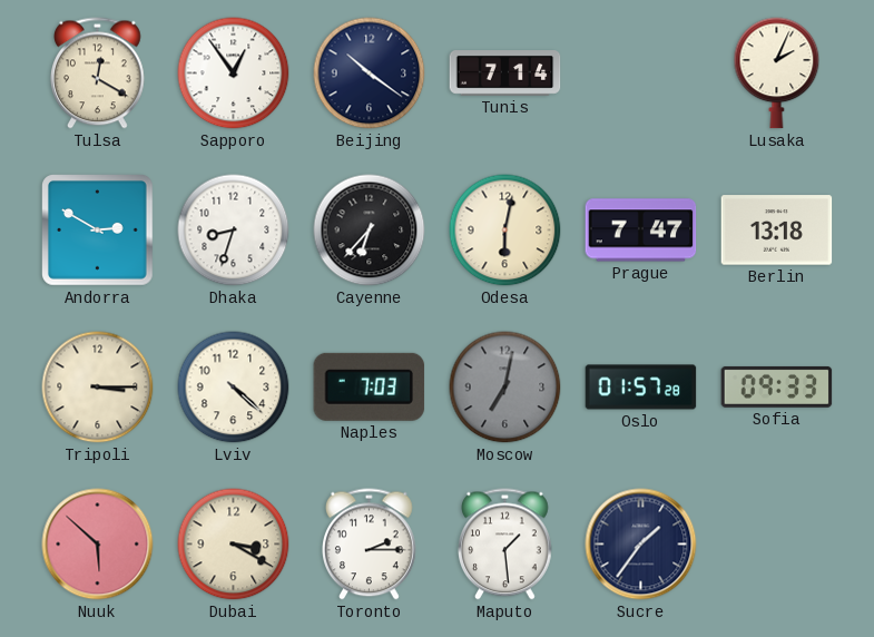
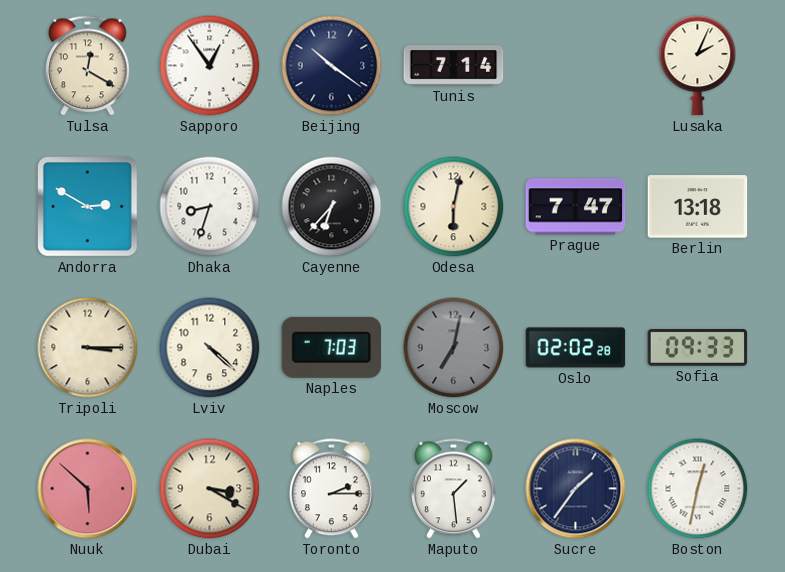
Oslo: 01:57 -> 02:02
Boston: none -> 12:32
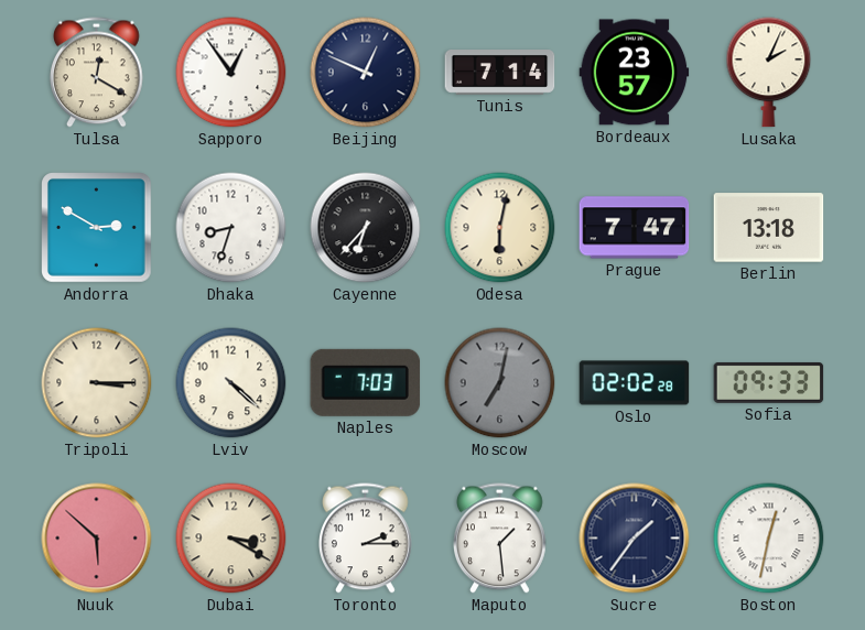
Beijing: 10:21 -> 12:49
Bordeaux: none -> 23:57
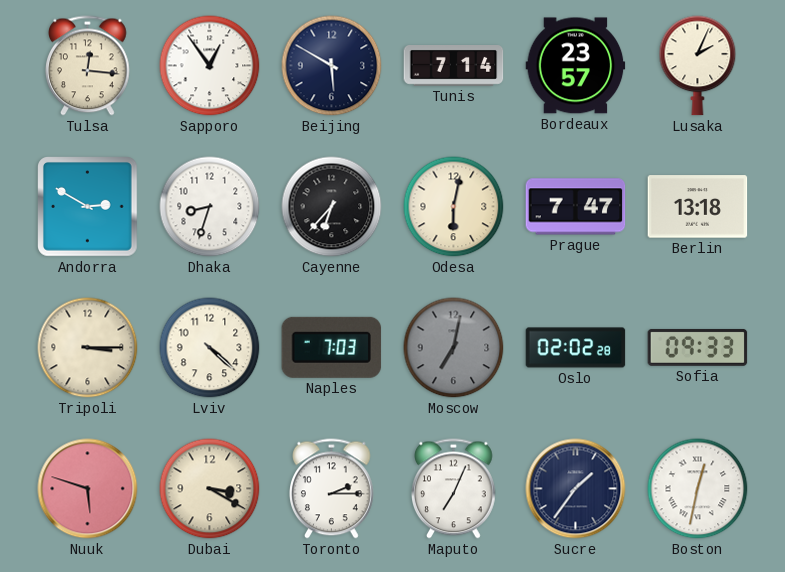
Tulsa: 12:20 -> 12:16
Beijing: 12:49 -> 5:50
Nuuk: 5:52 -> 5:48
Maputo: 1:29 -> 7:04
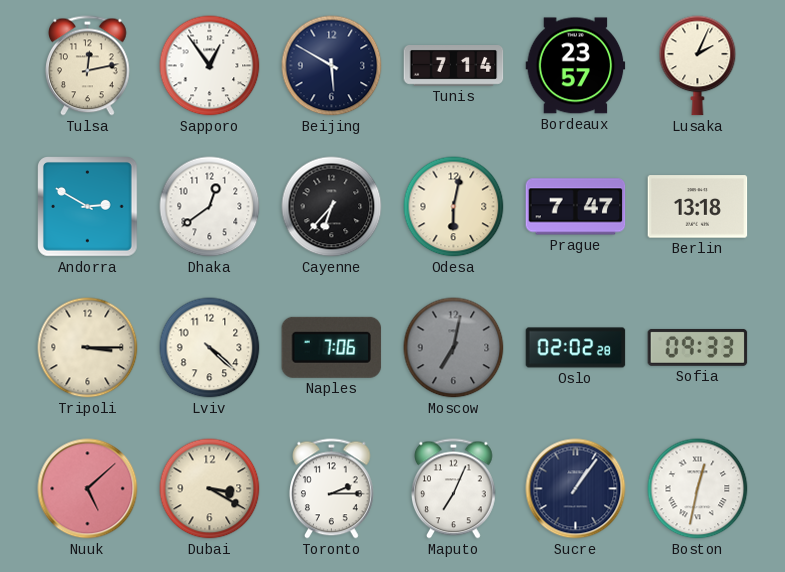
Tulsa: 12:16 -> 12:13
Dhaka: 8:33 -> 12:39
Naples: 7:03 -> 7:06
Nuuk: 5:48 -> 5:08
Sucre: 1:36 -> 1:06
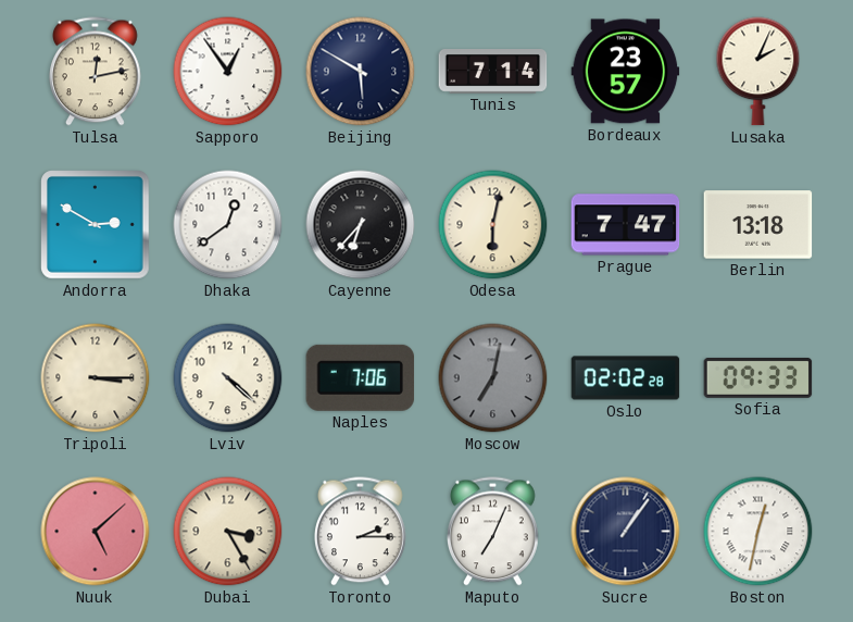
Dubai: 3:20 -> 3:25
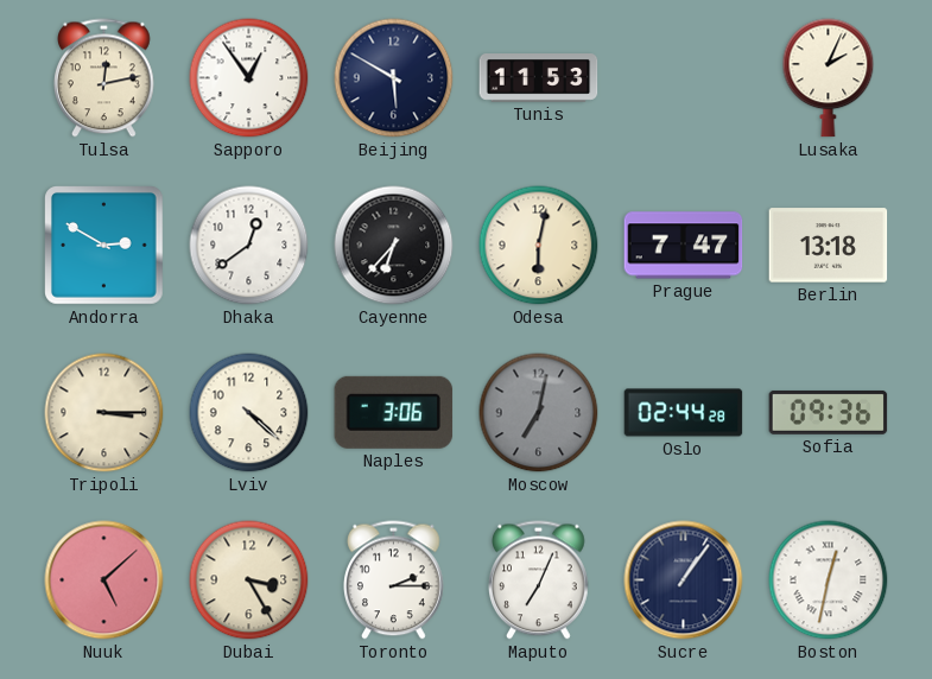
Tunis: 7:14 -> 11:53
Bordeaux: 23:57 -> none
Naples: 7:06 -> 3:06
Oslo: 02:02 -> 02:44
Sofia: 09:33 -> 09:36
